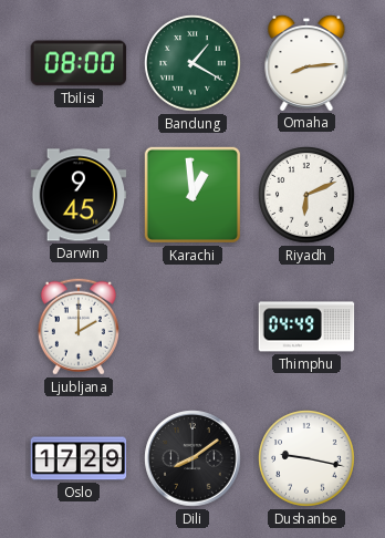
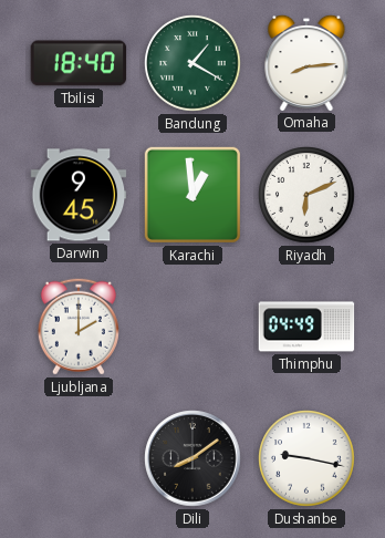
Tbilisi: 08:00 -> 18:40
Oslo: 17:29 -> none
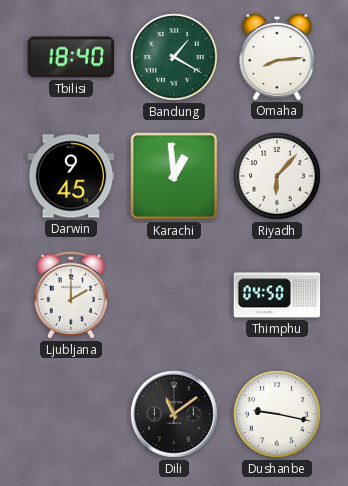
Riyadh: 6:11 -> 6:07
Thimphu: 04:49 -> 04:50
Dili: 8:09 -> 11:09
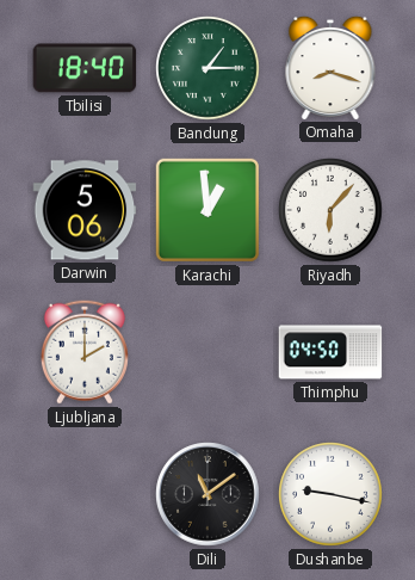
Bandung: 1:20 -> 1:15
Omaha: 8:14 -> 8:18
Darwin: 9:45 -> 5:06
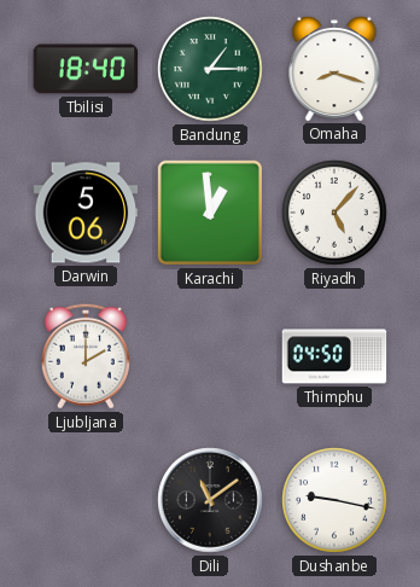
Riyadh: 6:07 -> 5:07
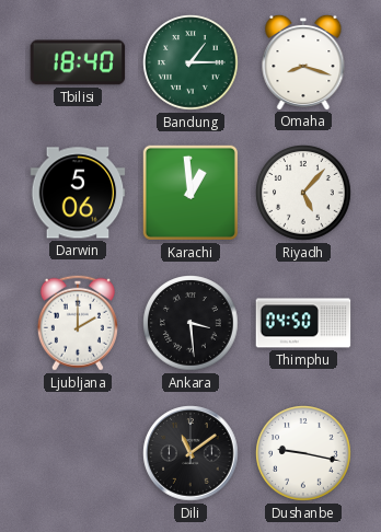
Ankara: none -> 3:29
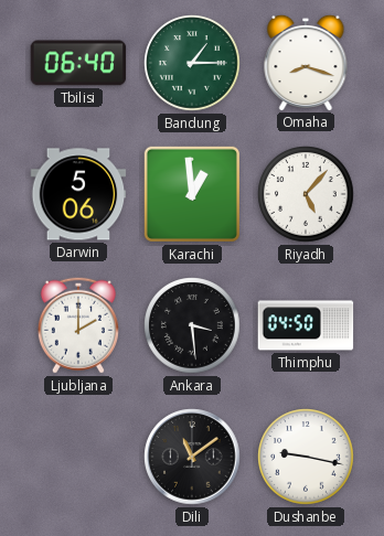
Tbilisi: 18:40 -> 06:40
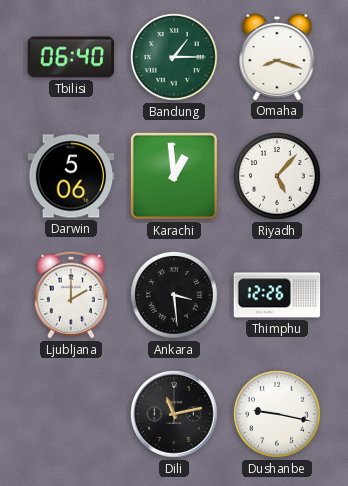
Thimphu: 04:50 -> 12:26
Dili: 11:09 -> 11:13
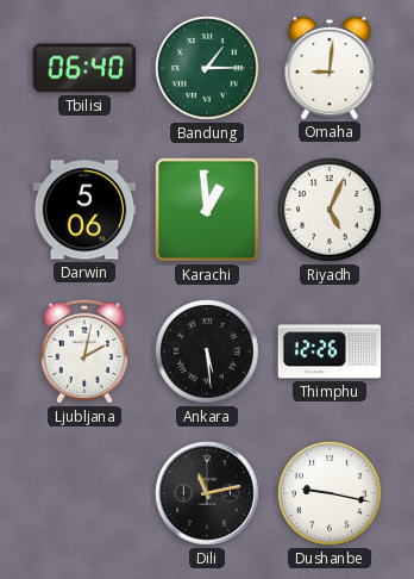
Omaha: 8:18 -> 9:01
Riyadh: 5:07 -> 5:04
Ljubljana: 2:00 -> 2:02
Ankara: 3:29 -> 5:29
